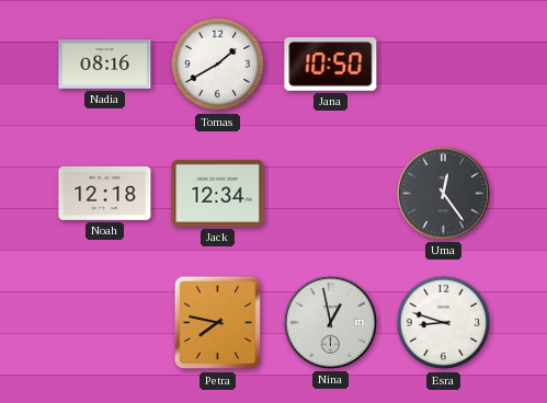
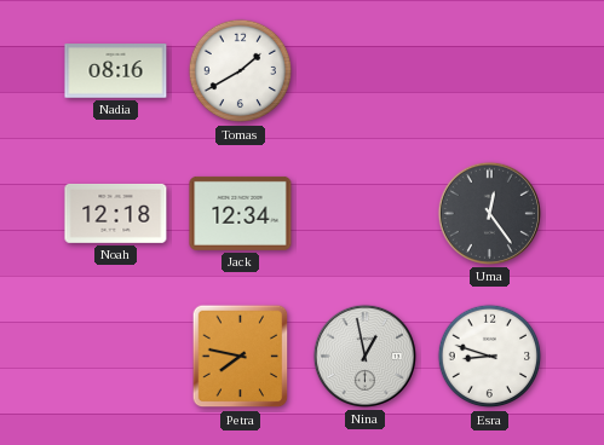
Jana: 10:50 -> none
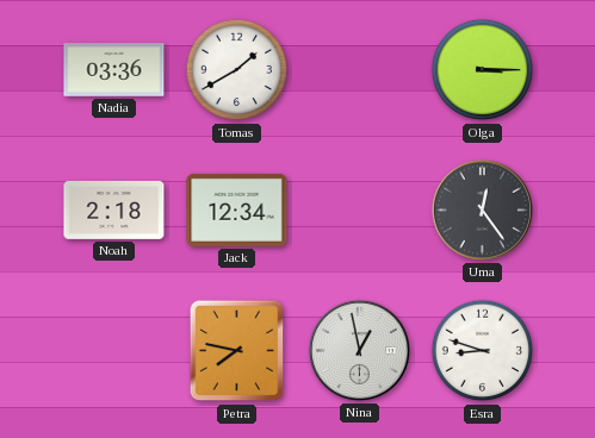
Nadia: 08:16 -> 03:36
Olga: none -> 3:15
Noah: 12:18 -> 2:18
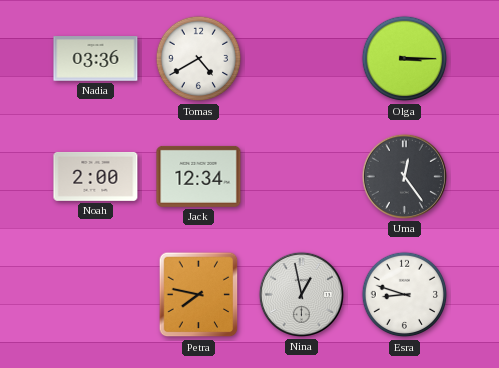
Tomas: 1:40 -> 4:40
Noah: 2:18 -> 2:00
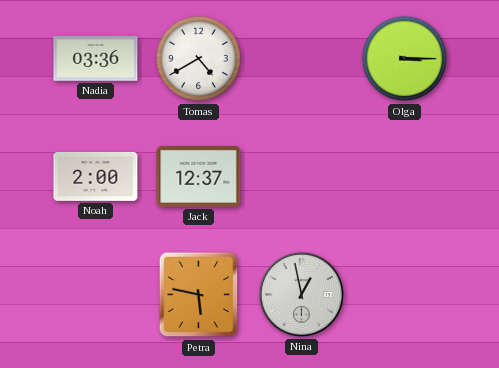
Jack: 12:34 -> 12:37
Uma: 12:24 -> none
Petra: 7:47 -> 5:47
Esra: 8:48 -> none
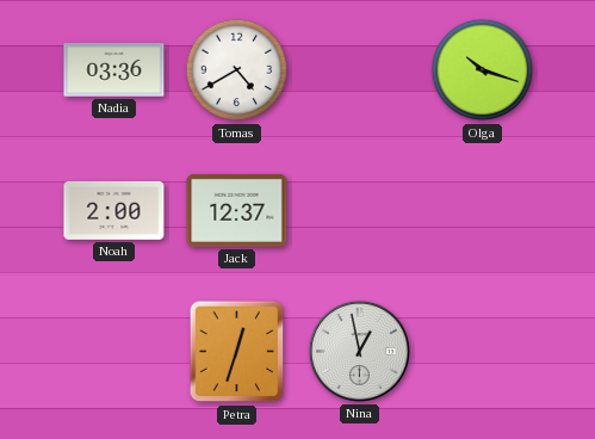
Olga: 3:15 -> 10:18
Petra: 5:47 -> 12:33
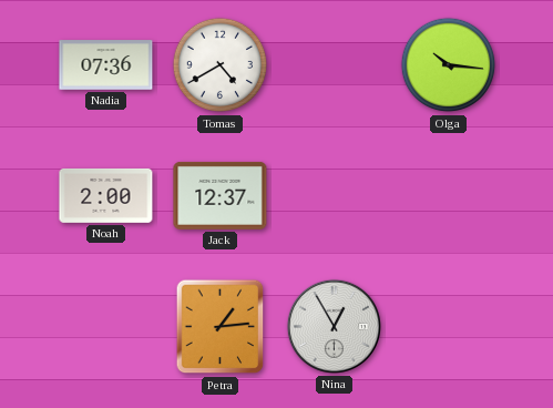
Nadia: 03:36 -> 07:36
Olga: 10:18 -> 10:16
Petra: 12:33 -> 1:14
Nina: 12:58 -> 12:55
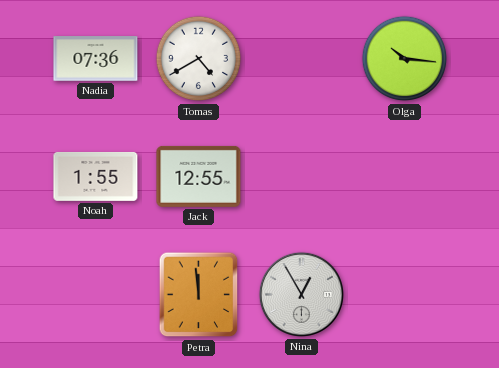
Noah: 2:00 -> 1:55
Jack: 12:37 -> 12:55
Petra: 1:14 -> 11:59
